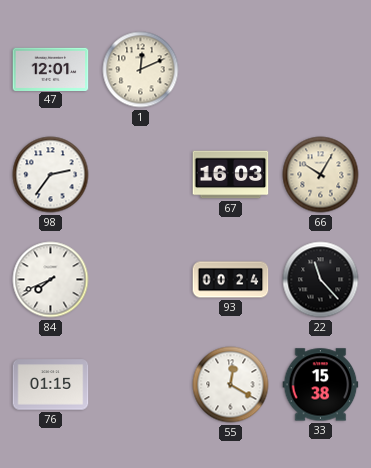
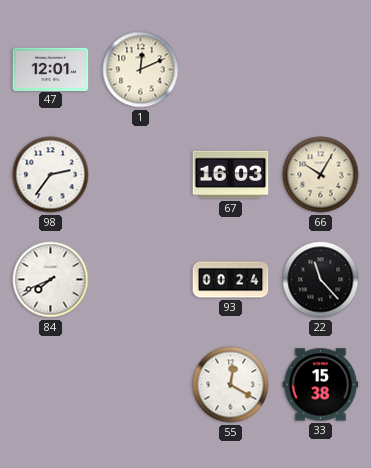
76: 01:15 -> none
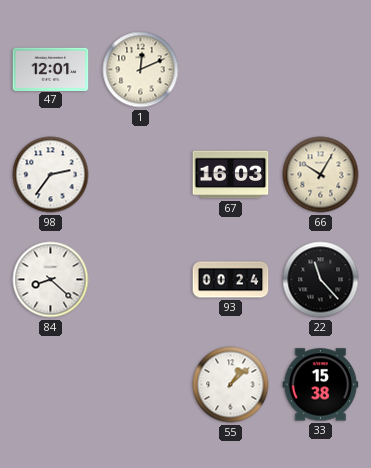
84: 7:41 -> 8:22
55: 12:20 -> 1:08
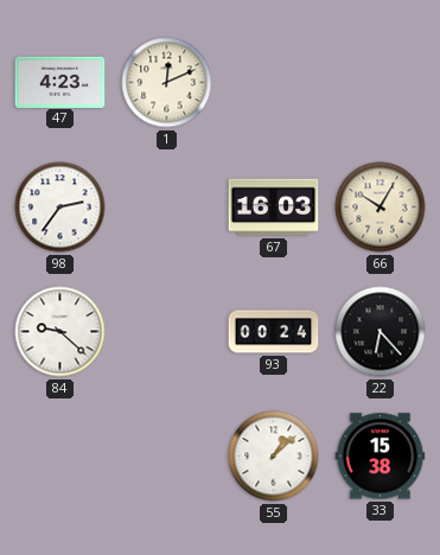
47: 12:01 -> 4:23
84: 8:22 -> 9:22
22: 11:23 -> 6:23
